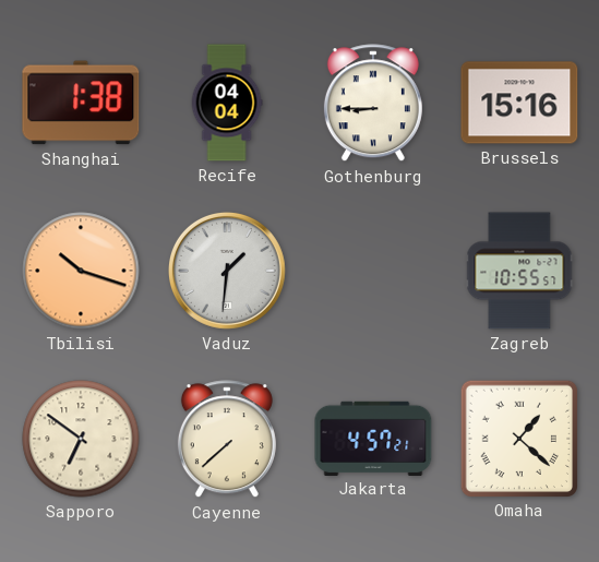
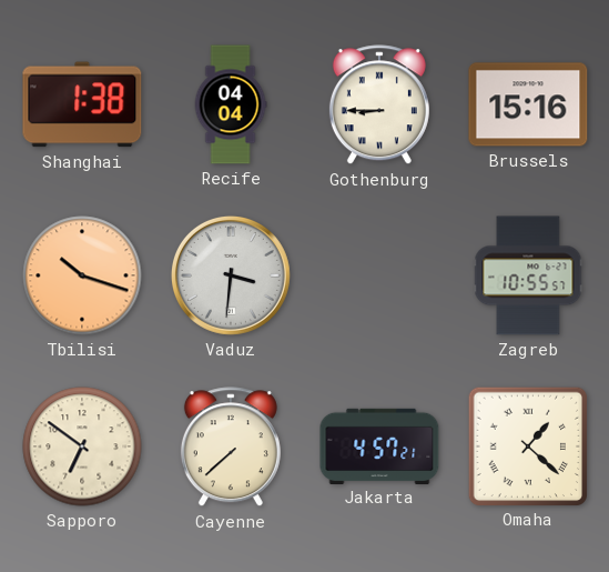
Vaduz: 1:31 -> 3:31
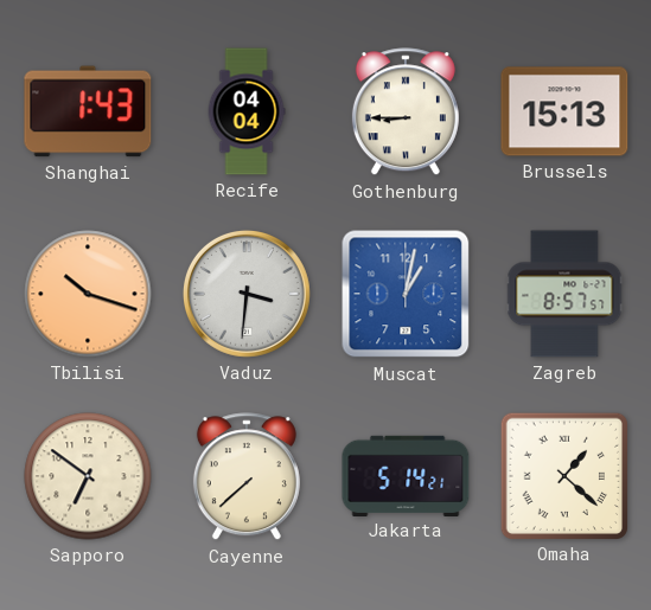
Shanghai: 1:38 -> 1:43
Brussels: 15:16 -> 15:13
Muscat: none -> 1:02
Zagreb: 10:55 -> 8:57
Jakarta: 4:57 -> 5:14
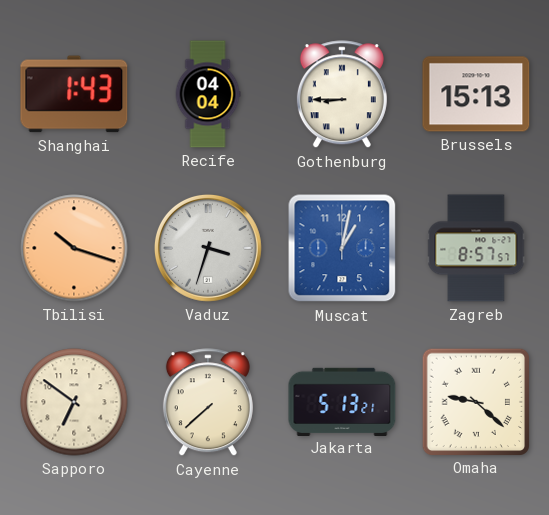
Vaduz: 3:31 -> 3:33
Jakarta: 5:14 -> 5:13
Omaha: 1:22 -> 9:22
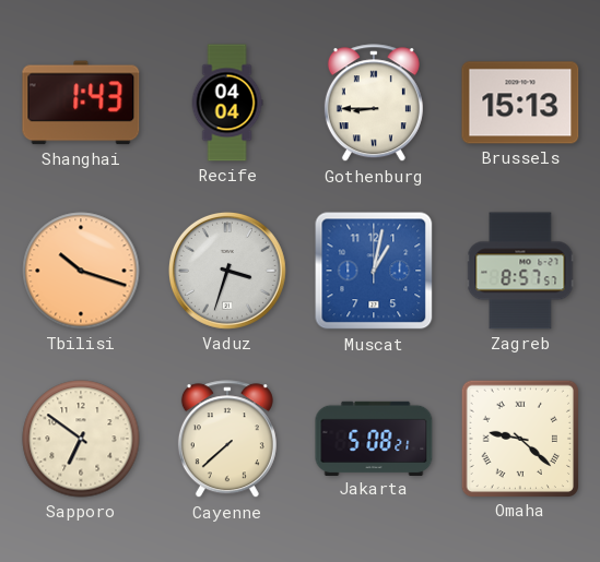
Jakarta: 5:13 -> 5:08
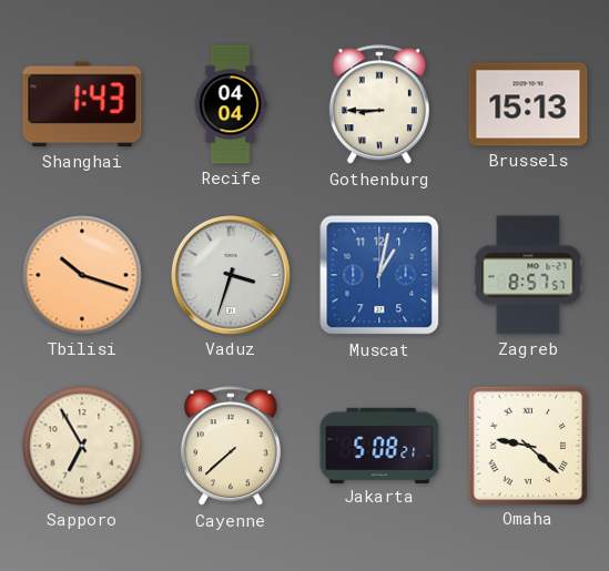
Sapporo: 6:51 -> 6:55
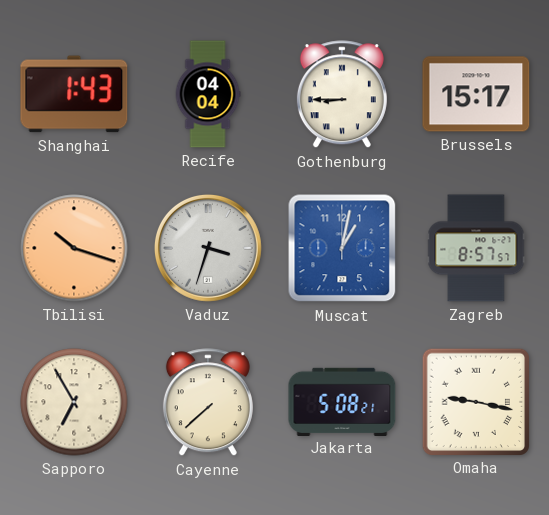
Brussels: 15:13 -> 15:17
Omaha: 9:22 -> 9:17
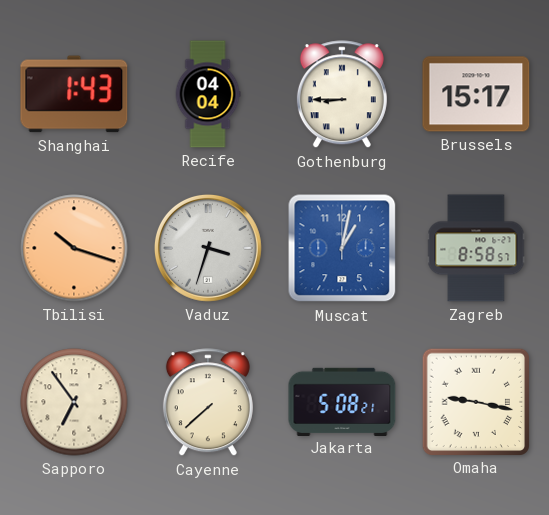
Zagreb: 8:57 -> 8:58
Sapporo: 6:55 -> 6:54
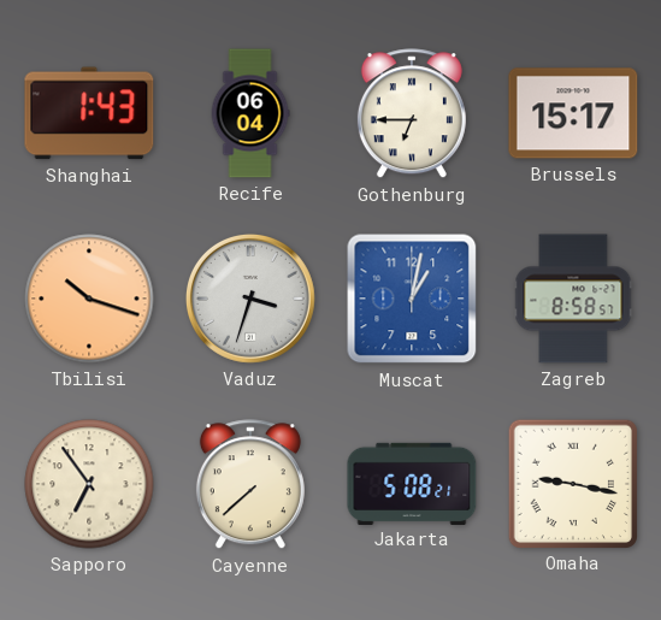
Recife: 04:04 -> 06:04
Gothenburg: 8:45 -> 6:45
